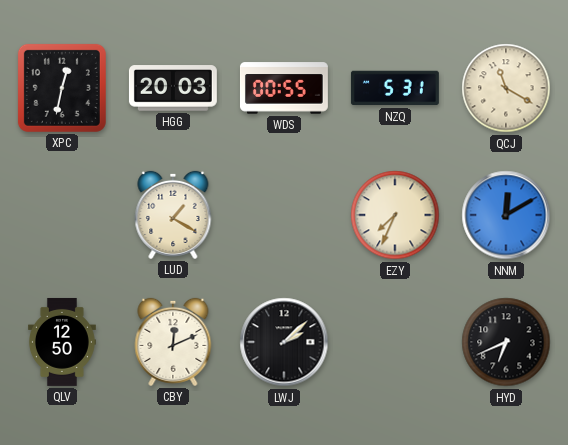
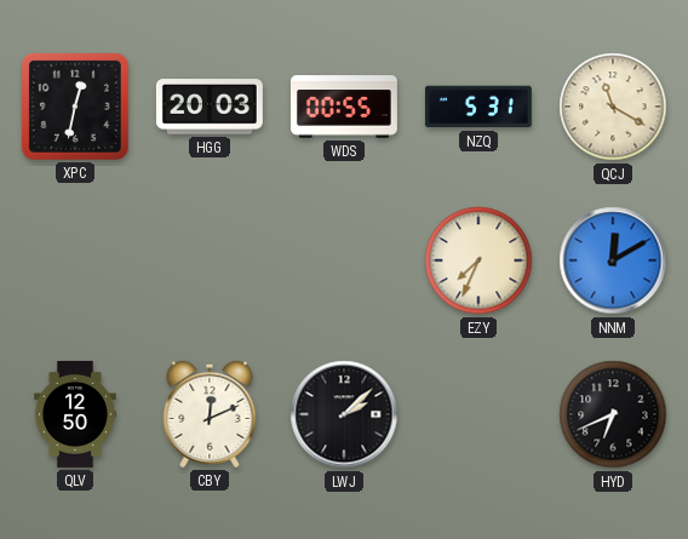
LUD: 1:20 -> none
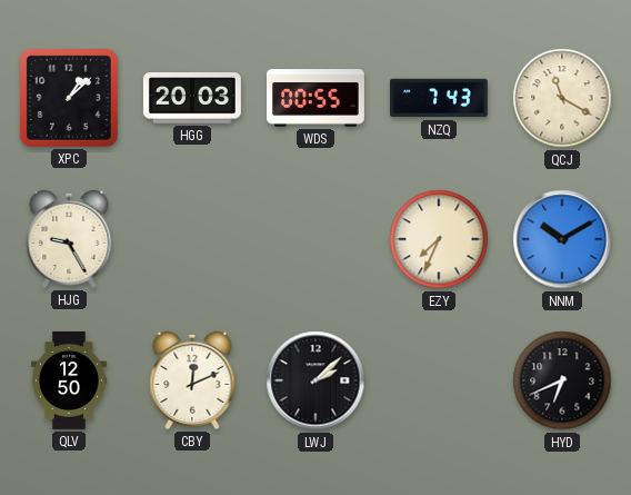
XPC: 12:32 -> 1:08
NZQ: 5:31 -> 7:43
HJG: none -> 9:25
NNM: 12:10 -> 10:10
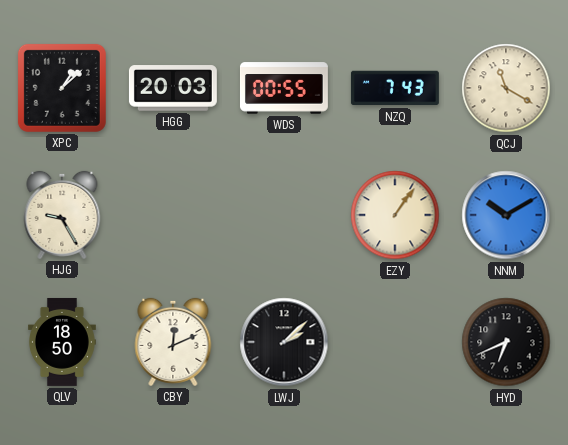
EZY: 7:34 -> 1:06
QLV: 12:50 -> 18:50
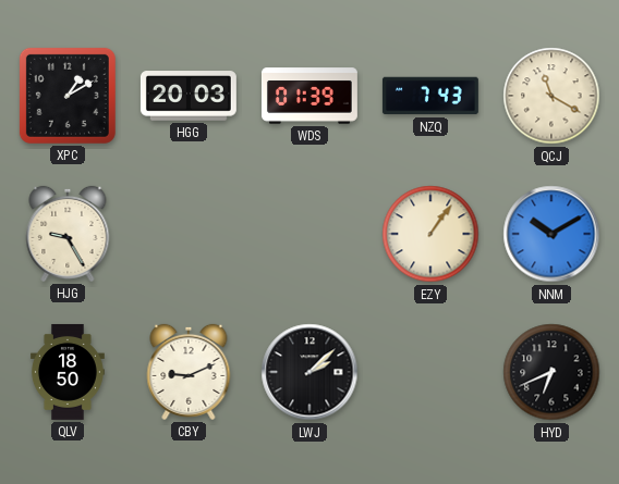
XPC: 1:08 -> 1:10
WDS: 00:55 -> 01:39
CBY: 12:11 -> 9:11
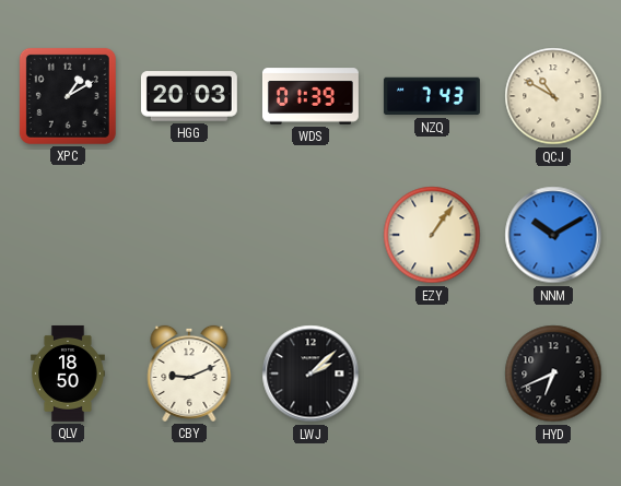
QCJ: 11:20 -> 10:50
HJG: 9:25 -> none
